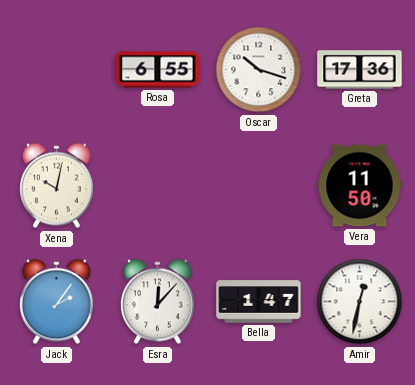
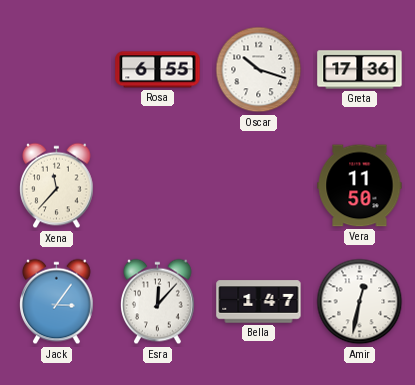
Xena: 10:02 -> 11:37
Jack: 2:06 -> 3:06
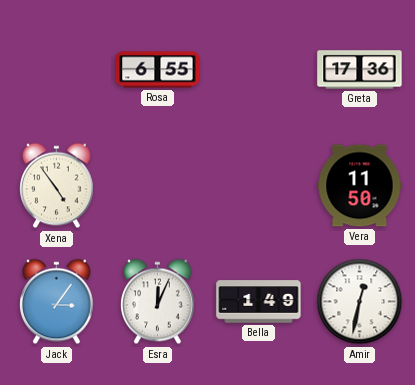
Oscar: 10:18 -> none
Xena: 11:37 -> 4:54
Esra: 12:07 -> 12:04
Bella: 1:47 -> 1:49
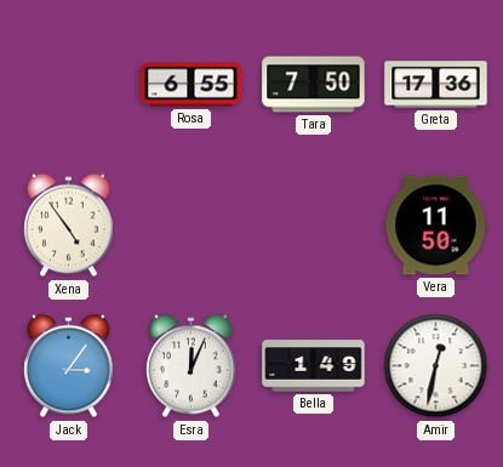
Tara: none -> 7:50
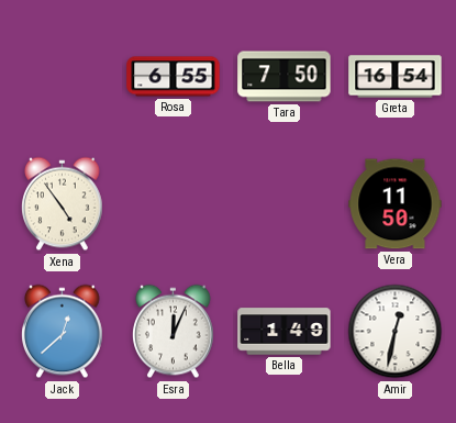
Greta: 17:36 -> 16:54
Jack: 3:06 -> 12:38
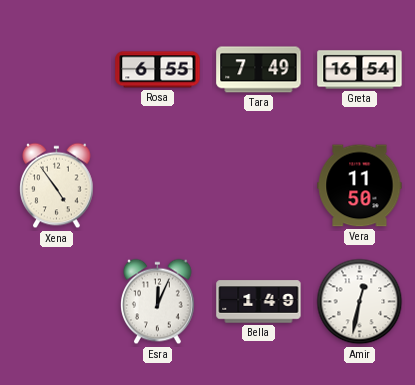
Tara: 7:50 -> 7:49
Jack: 12:38 -> none
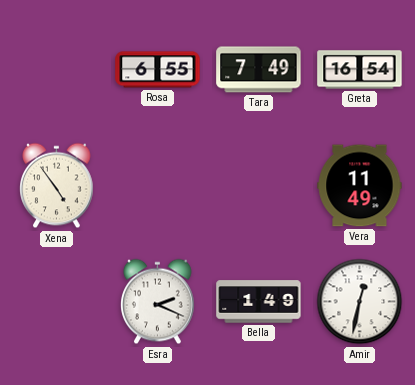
Vera: 11:50 -> 11:49
Esra: 12:04 -> 2:19
